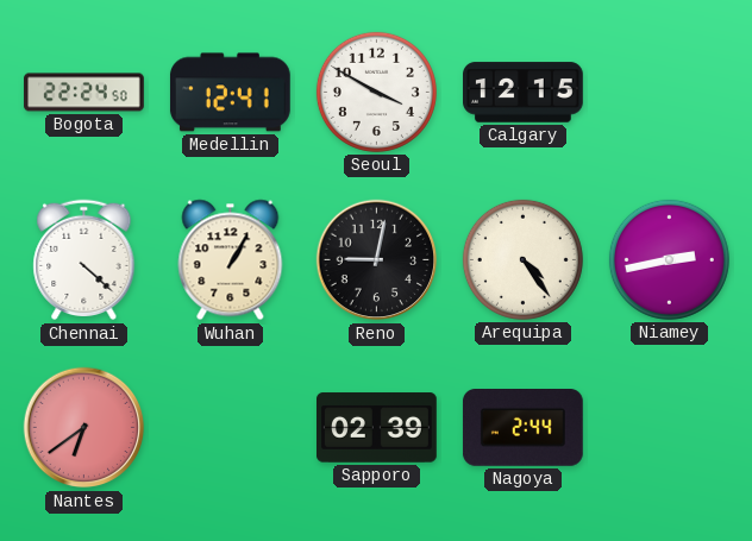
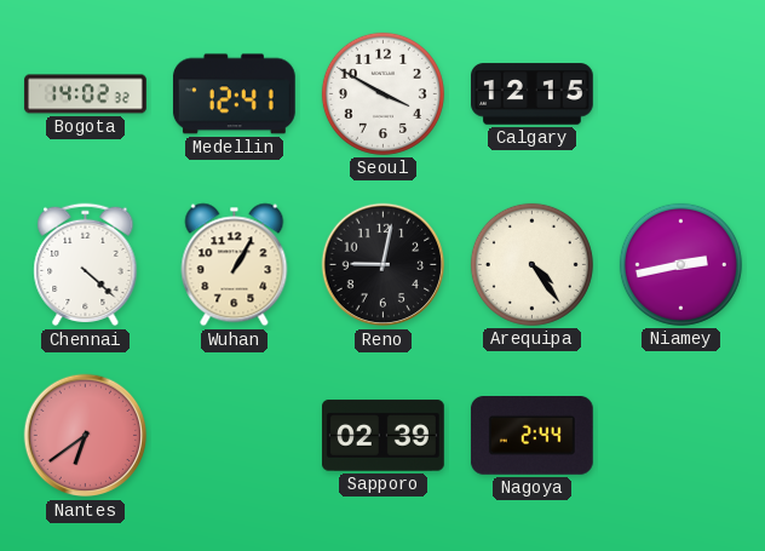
Bogota: 22:24 -> 14:02
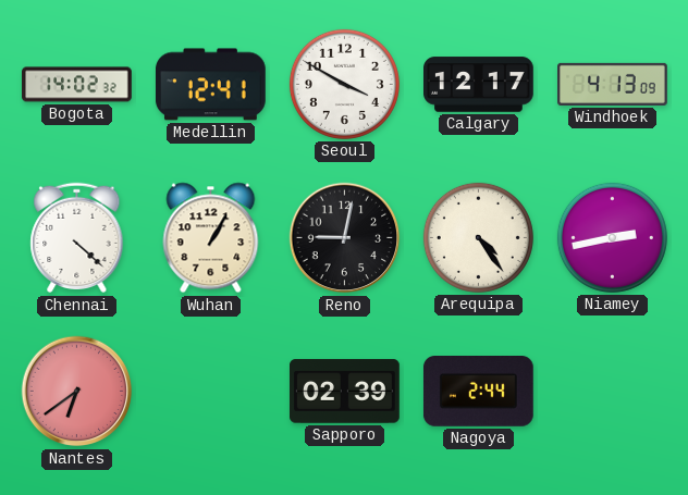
Calgary: 12:15 -> 12:17
Windhoek: none -> 4:13
